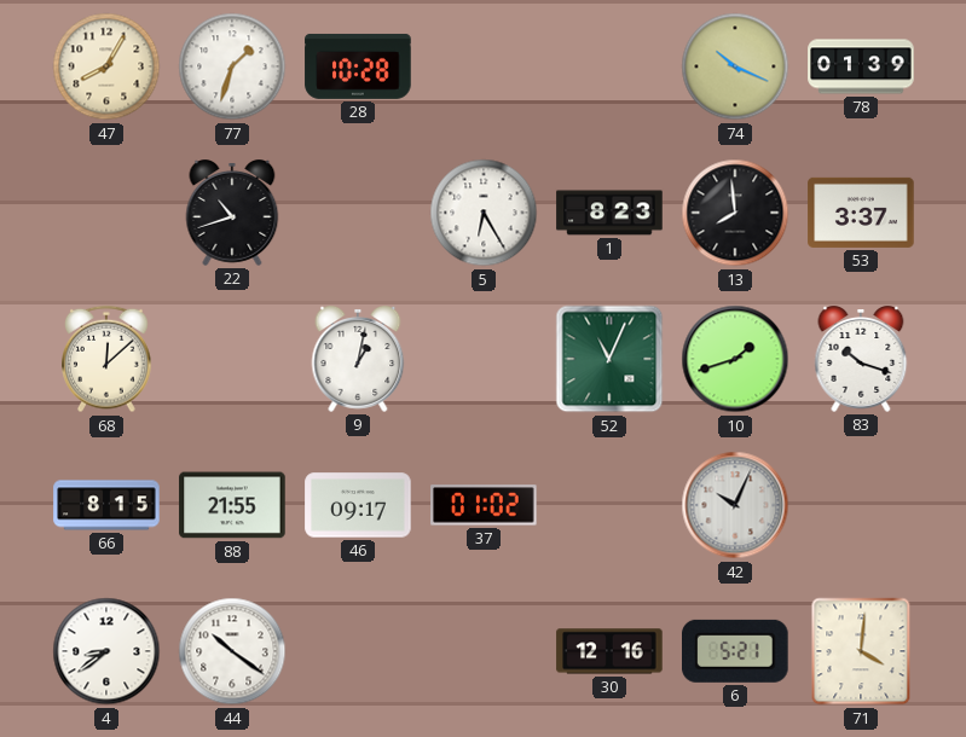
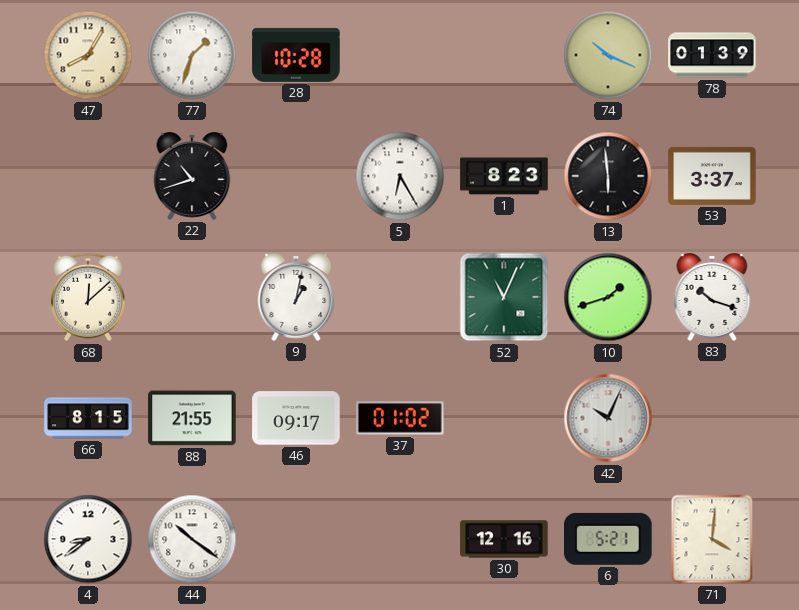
13: 7:59 -> 5:59
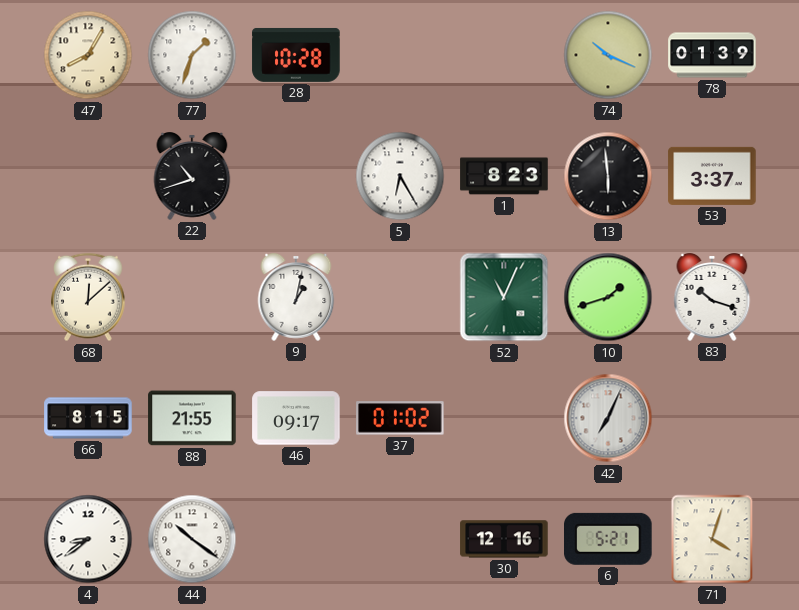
42: 10:04 -> 7:04
71: 4:01 -> 4:03
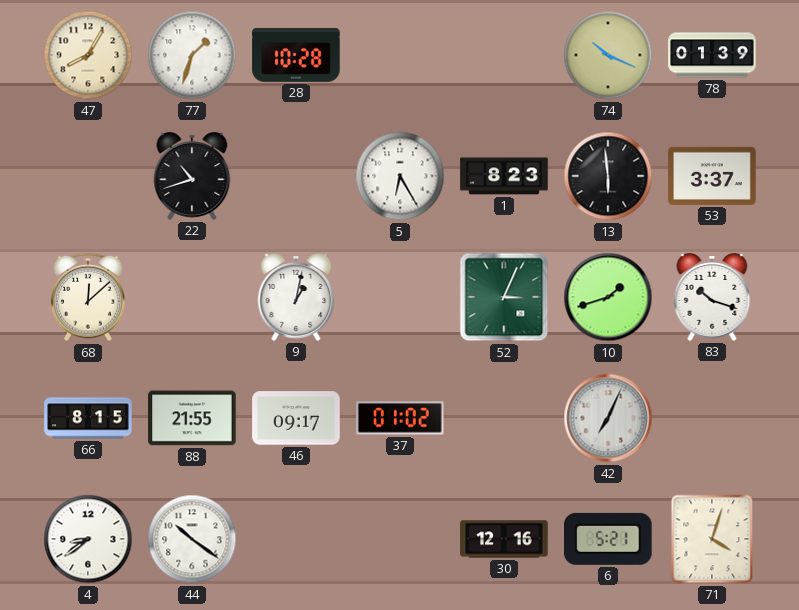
52: 11:04 -> 3:04
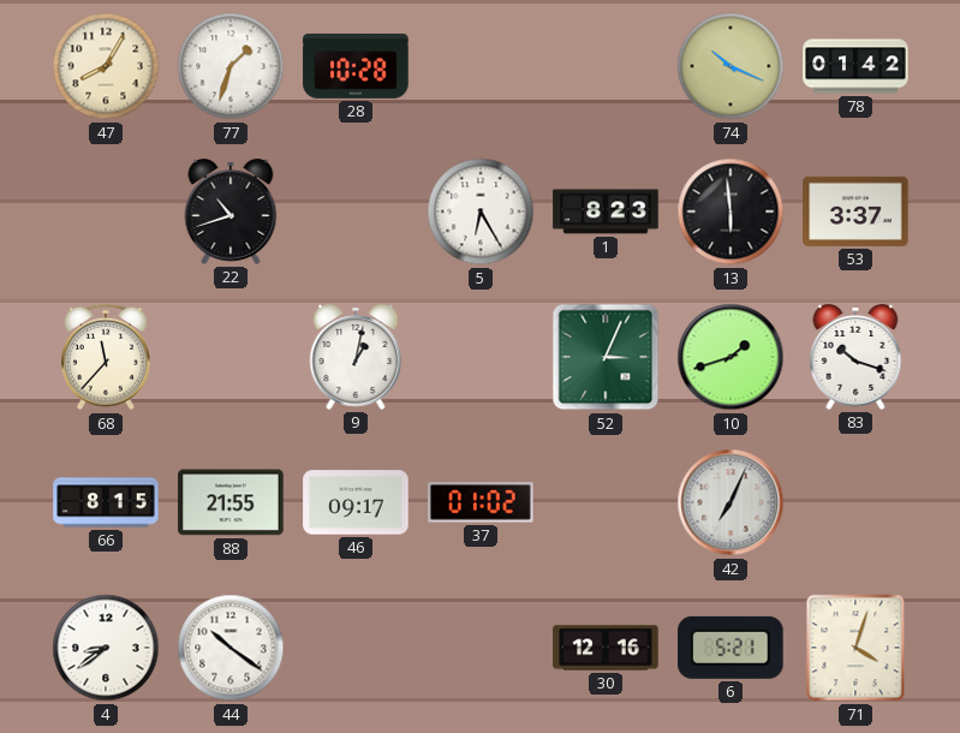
78: 01:39 -> 01:42
68: 12:08 -> 11:37
